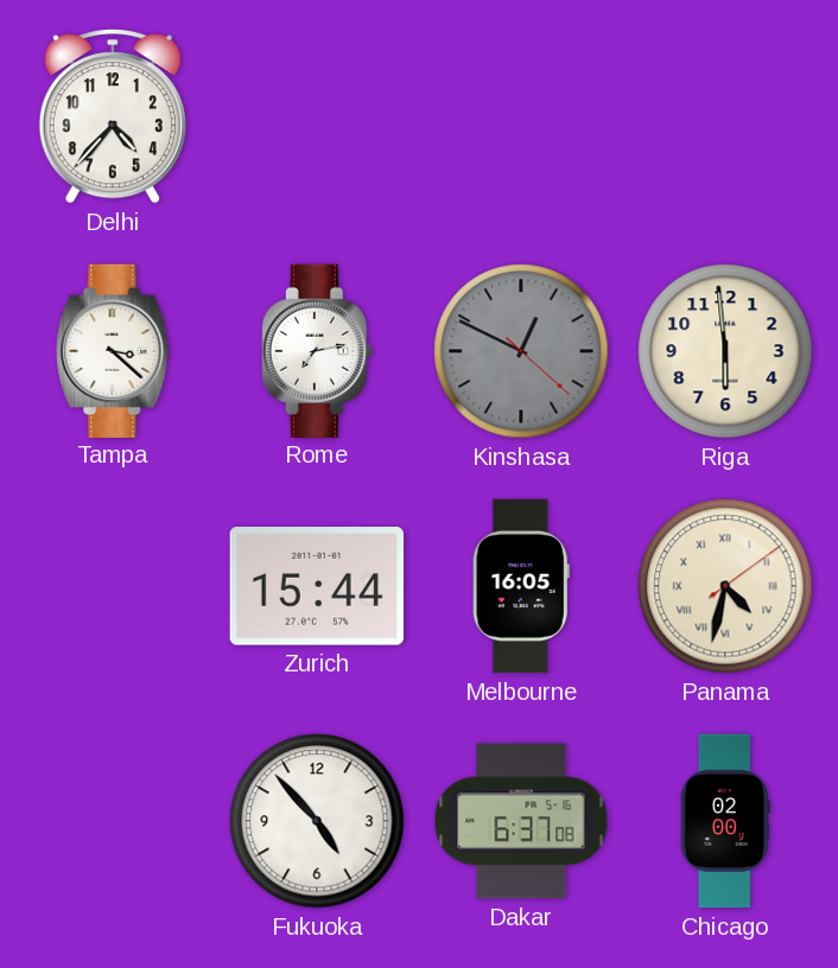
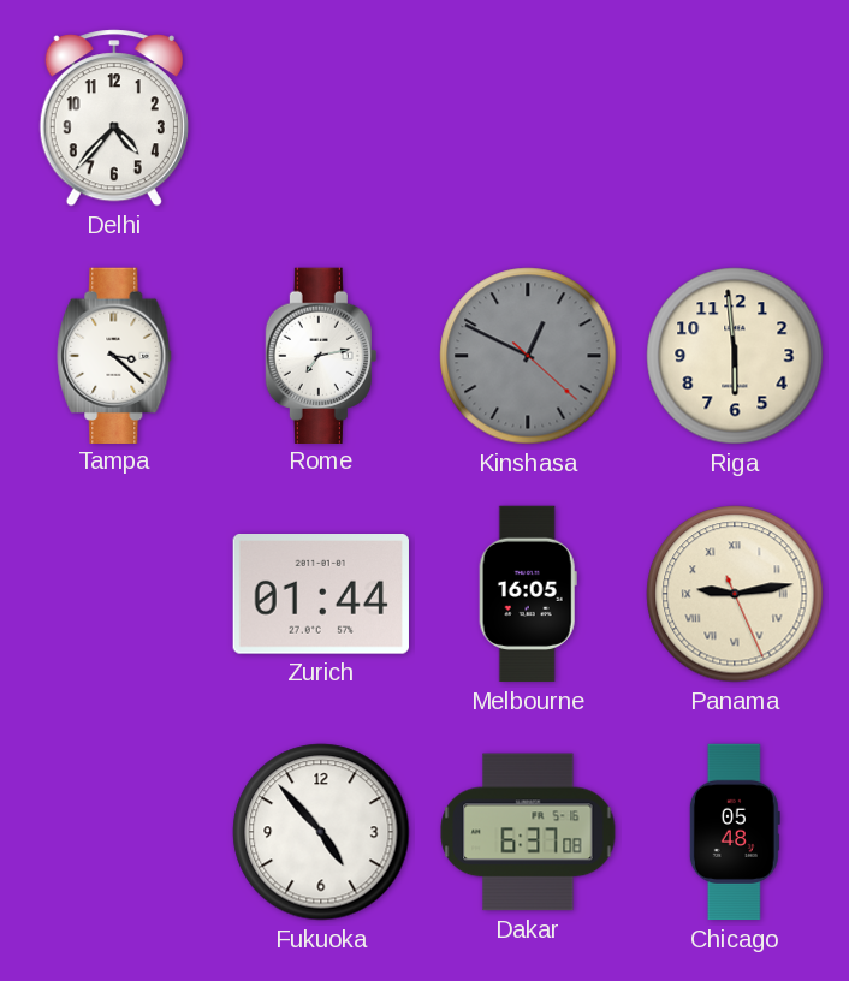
Zurich: 15:44 -> 01:44
Panama: 4:32 -> 9:13
Chicago: 02:00 -> 05:48
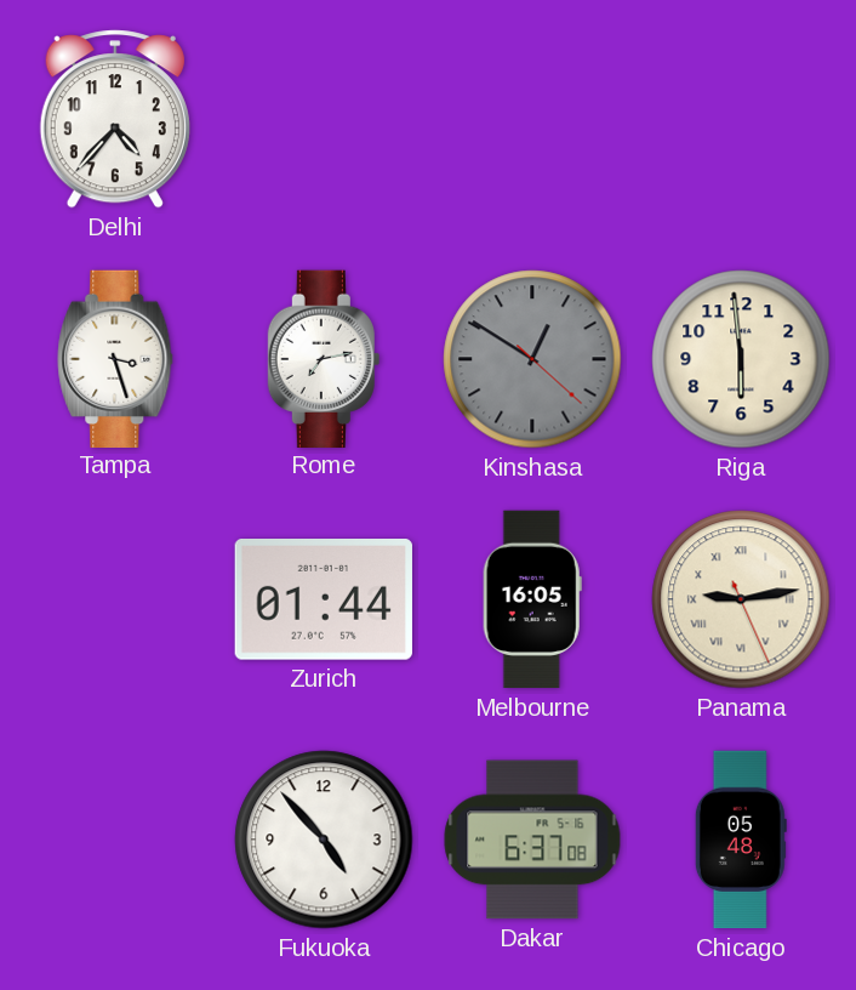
Tampa: 3:22 -> 3:27
Kinshasa: 12:49 -> 12:50
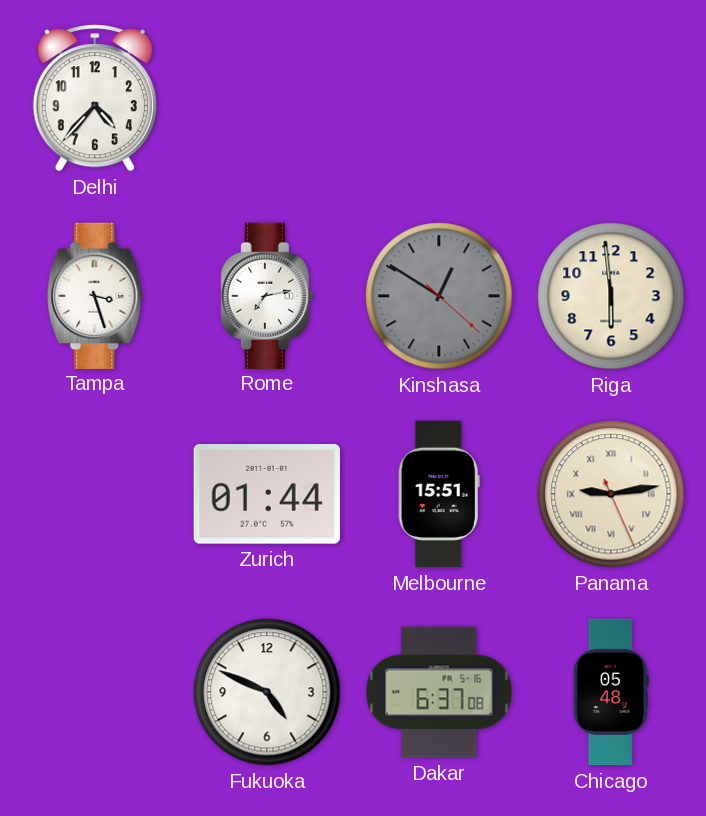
Melbourne: 16:05 -> 15:51
Fukuoka: 4:53 -> 4:49
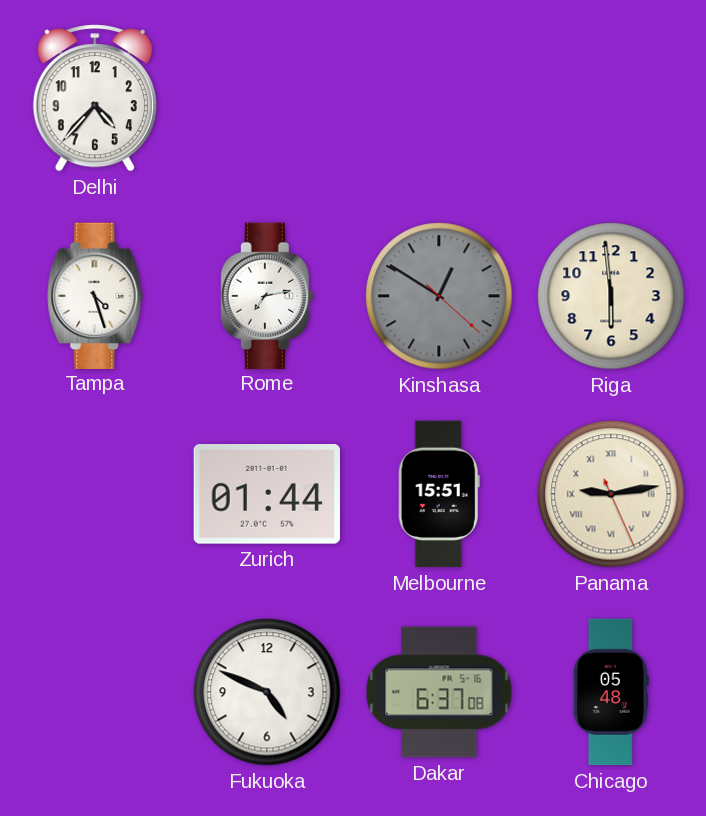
Tampa: 3:27 -> 4:27
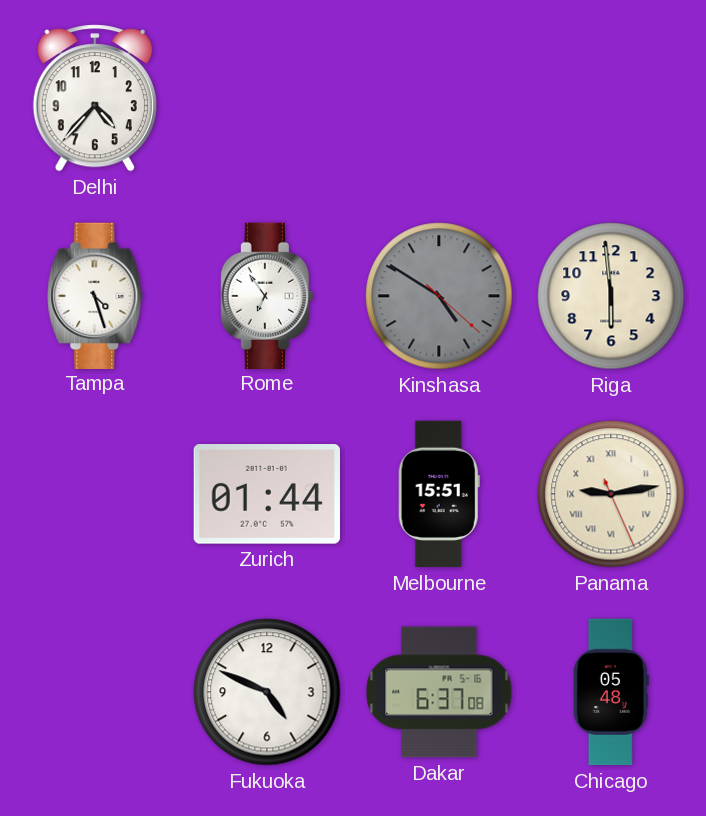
Rome: 7:13 -> 6:54
Kinshasa: 12:50 -> 4:50
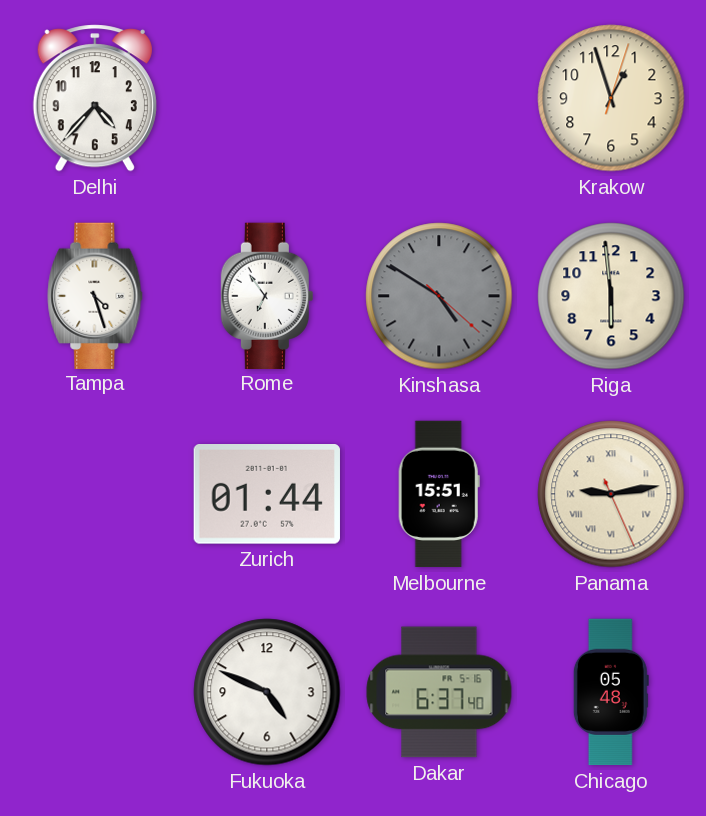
Krakow: none -> 12:57
Dakar: 6:37:08 -> 6:37:40
